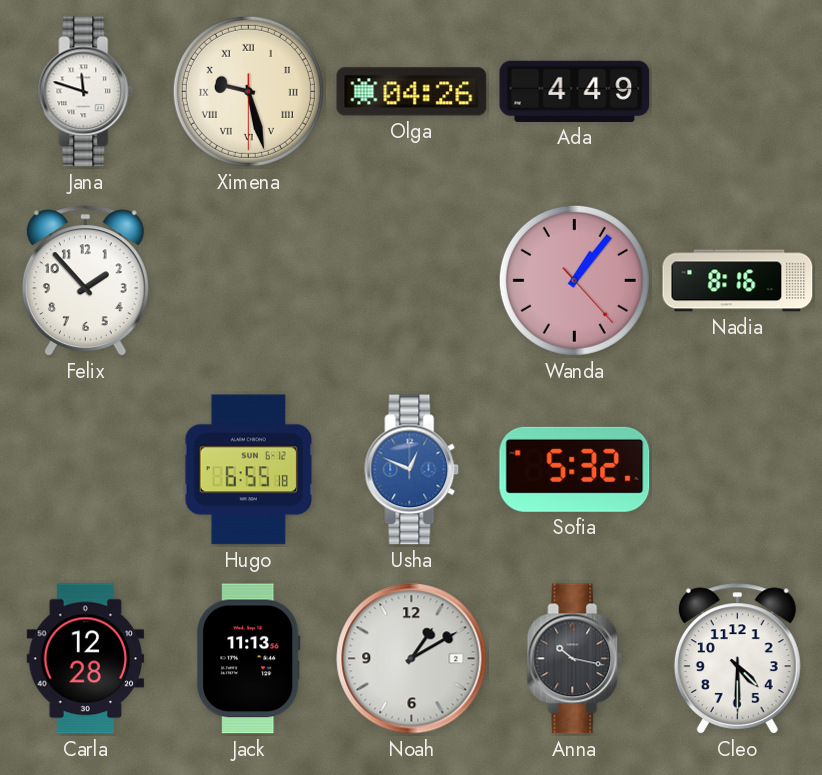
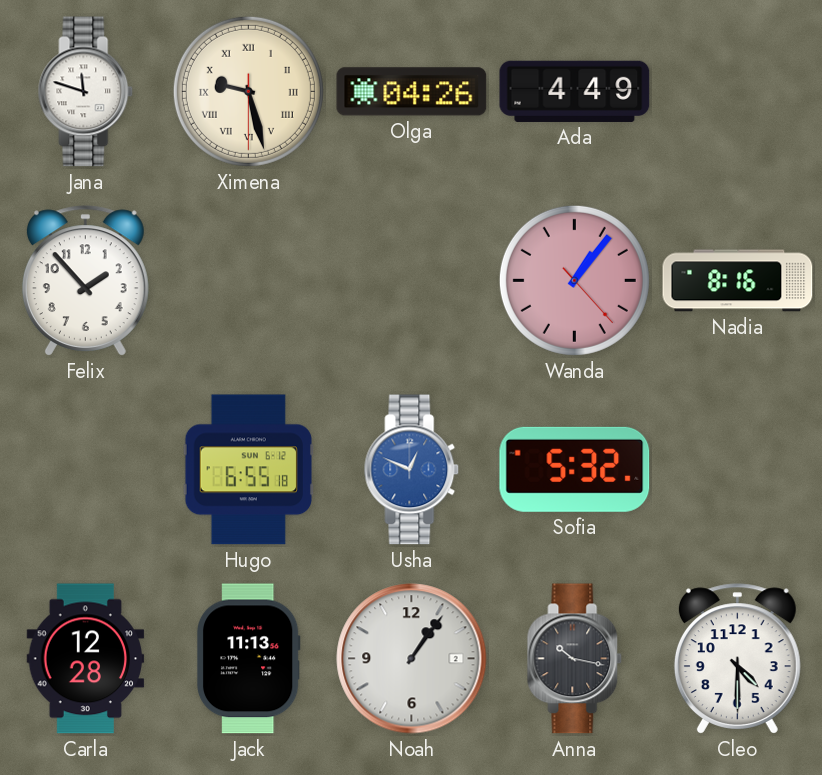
Noah: 1:10 -> 1:06
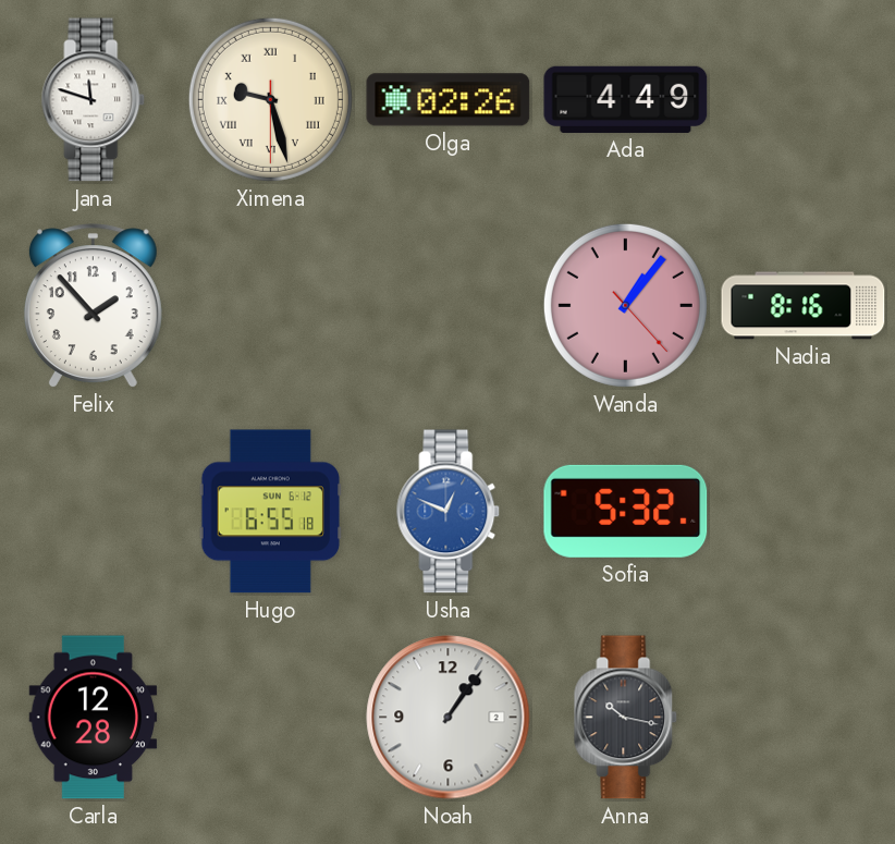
Olga: 04:26 -> 02:26
Jack: 11:13 -> none
Cleo: 4:30 -> none
